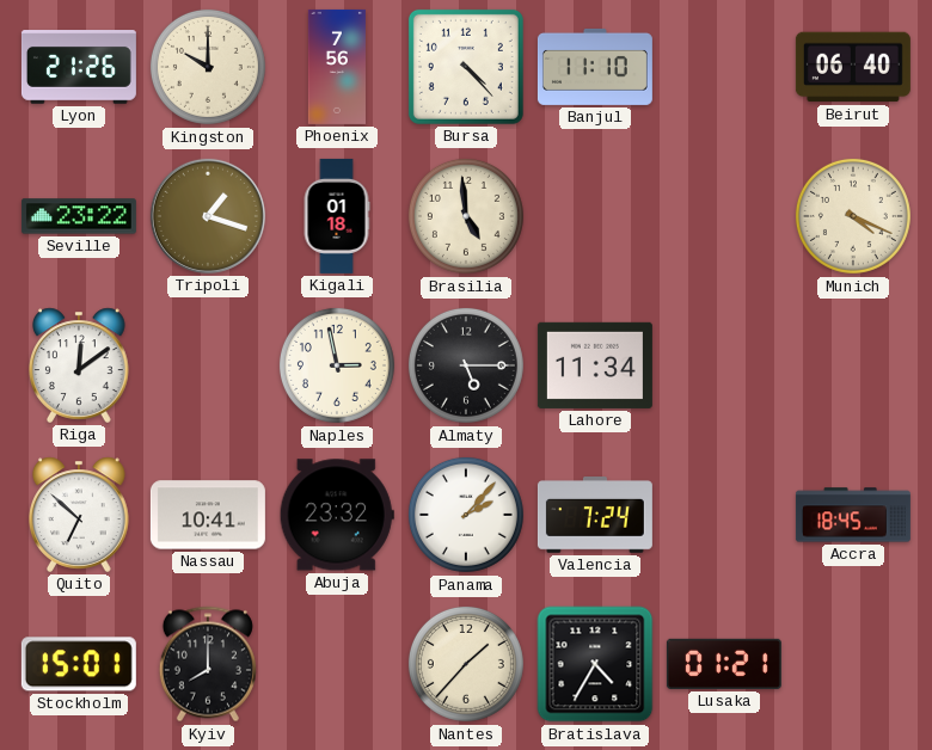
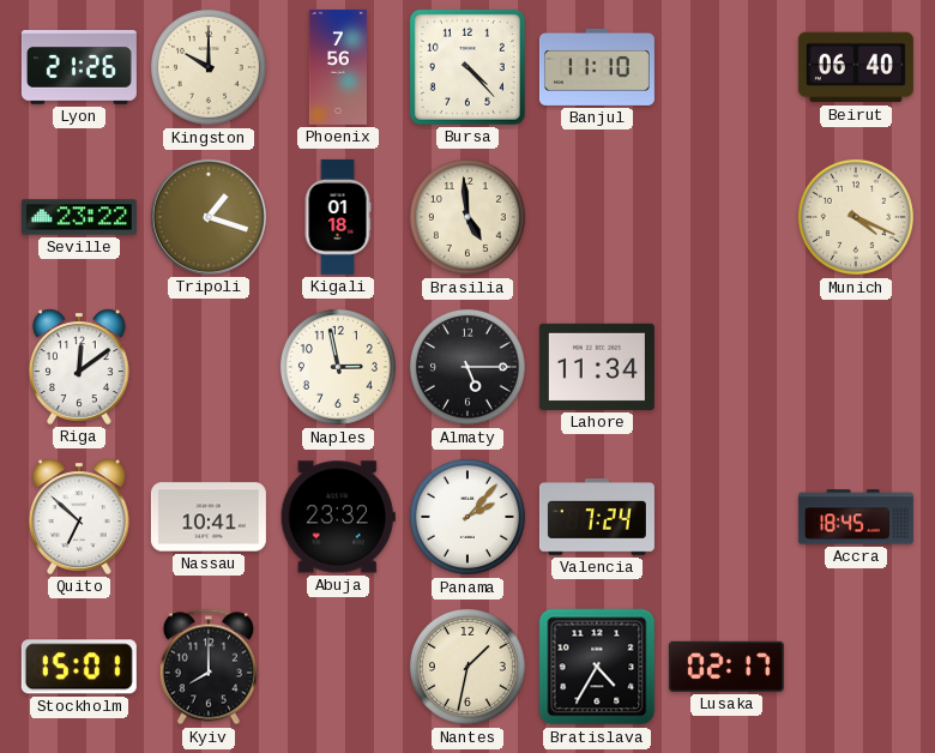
Nantes: 1:37 -> 1:32
Lusaka: 01:21 -> 02:17
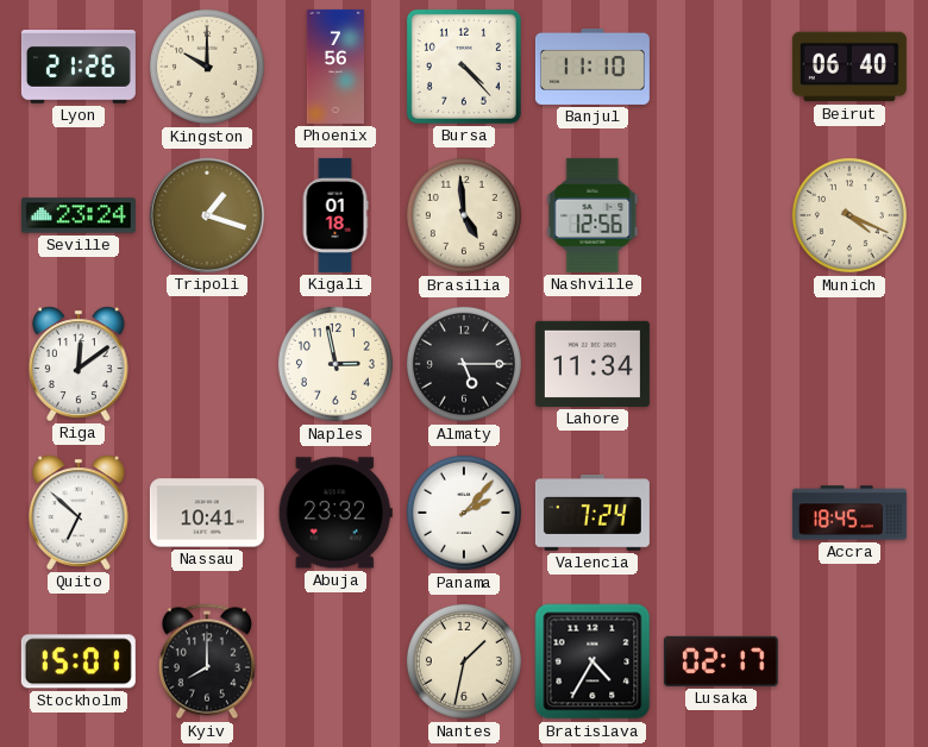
Seville: 23:22 -> 23:24
Nashville: none -> 12:56
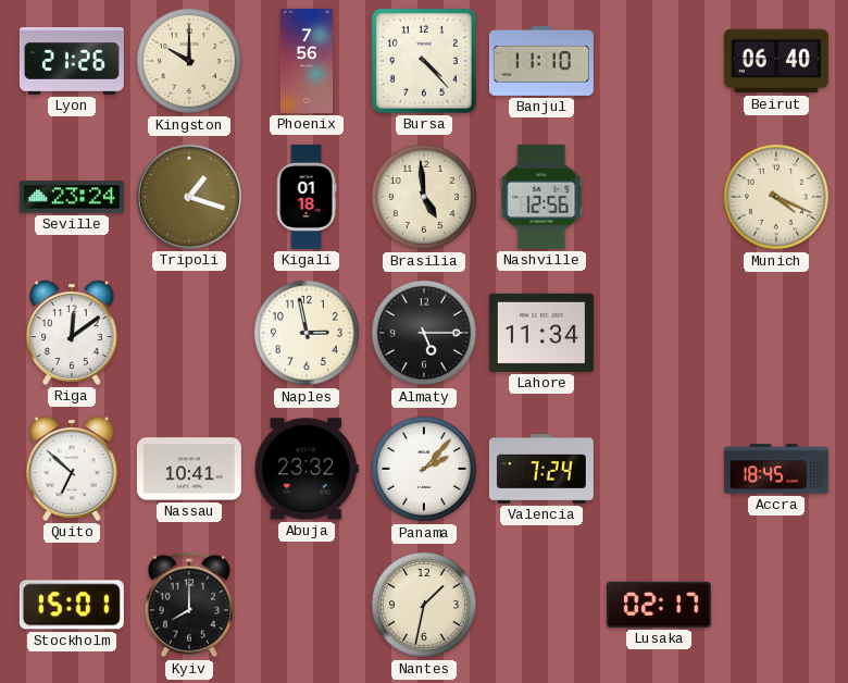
Bratislava: 4:35 -> none
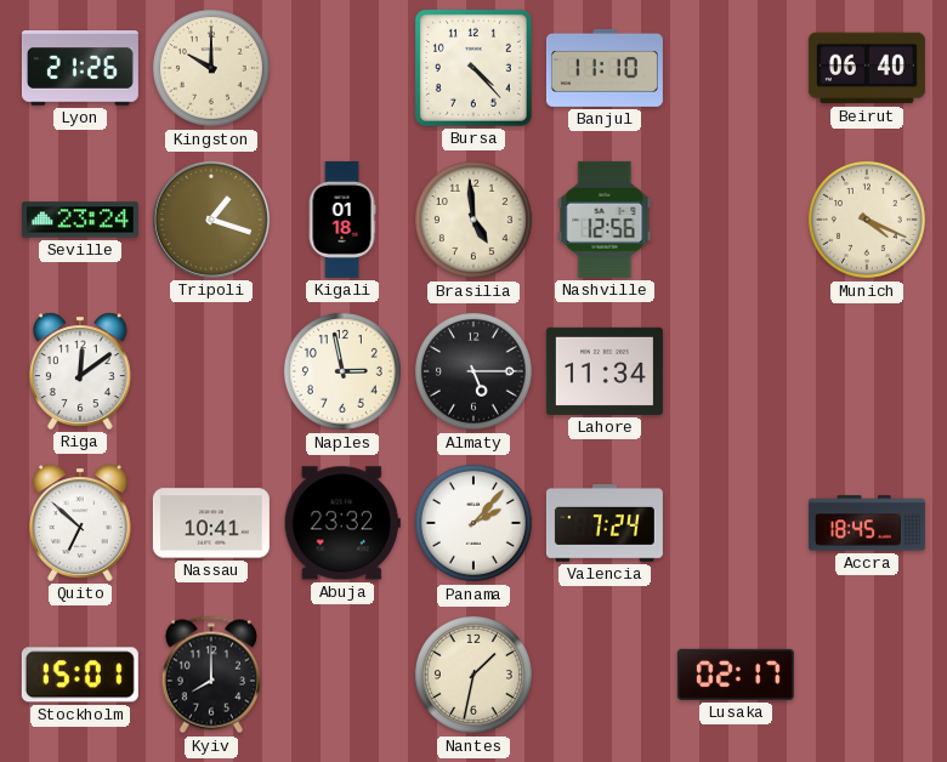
Phoenix: 7:56 -> none
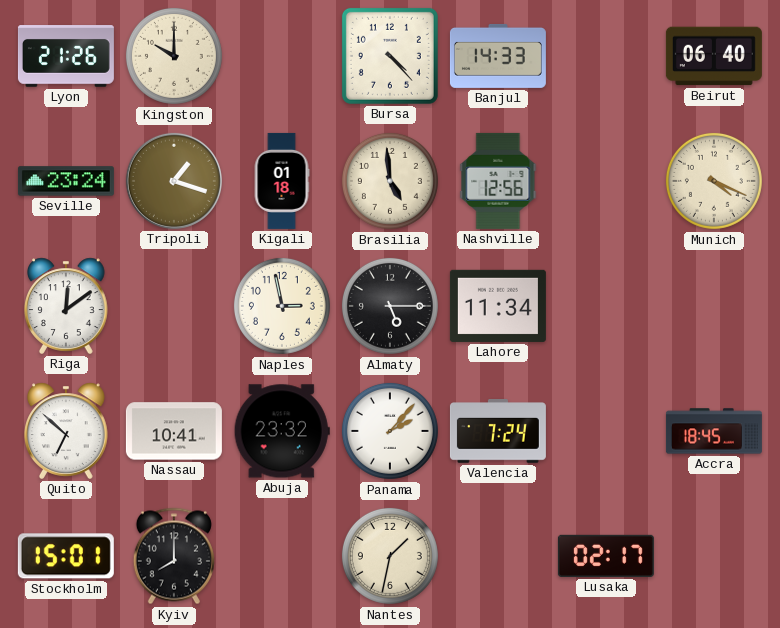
Banjul: 11:10 -> 14:33
